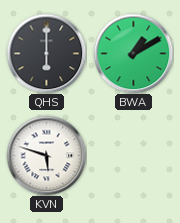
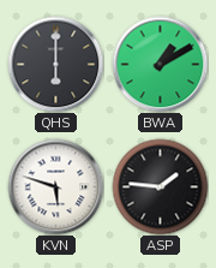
ASP: none -> 1:46
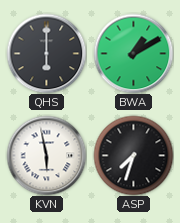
KVN: 5:48 -> 5:58
ASP: 1:46 -> 7:33
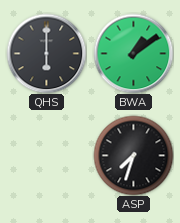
BWA: 1:10 -> 1:09
KVN: 5:58 -> none
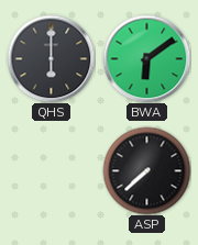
BWA: 1:09 -> 6:09
ASP: 7:33 -> 7:38
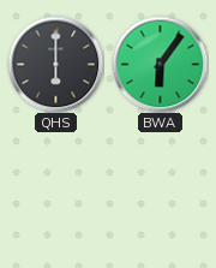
BWA: 6:09 -> 6:06
ASP: 7:38 -> none
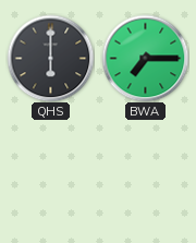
BWA: 6:06 -> 7:15
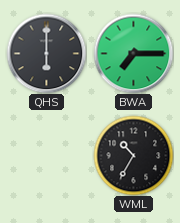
WML: none -> 10:35
